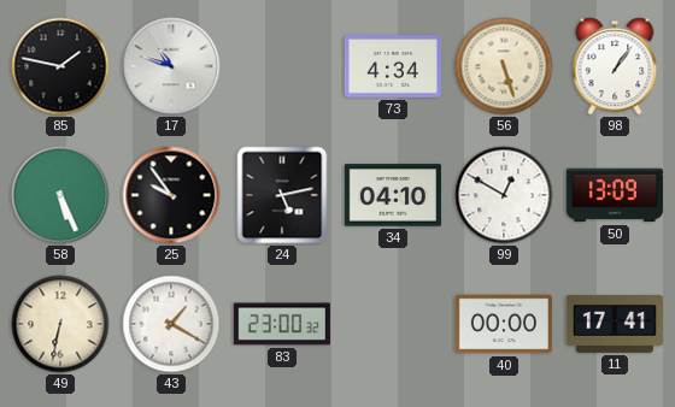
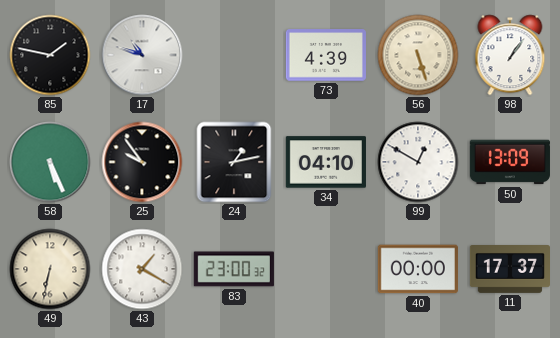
73: 4:34 -> 4:39
24: 5:13 -> 1:13
11: 17:41 -> 17:37
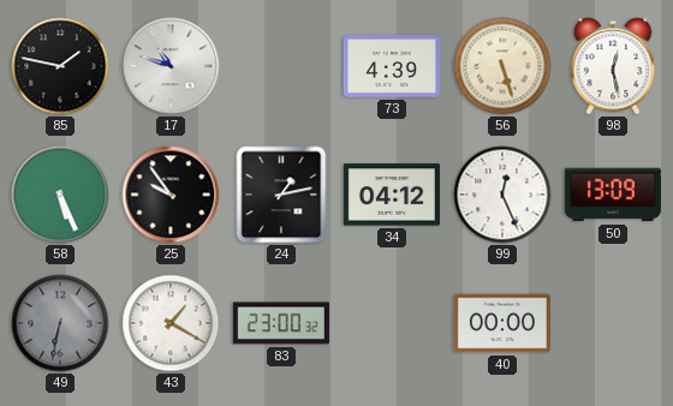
98: 1:06 -> 12:28
34: 04:10 -> 04:12
99: 12:50 -> 12:26
49 dial: cream -> grey
11: 17:37 -> none
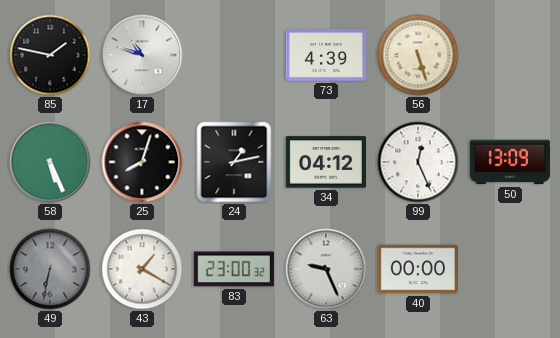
98: 12:28 -> none
25: 9:54 -> 8:03
63: none -> 9:26
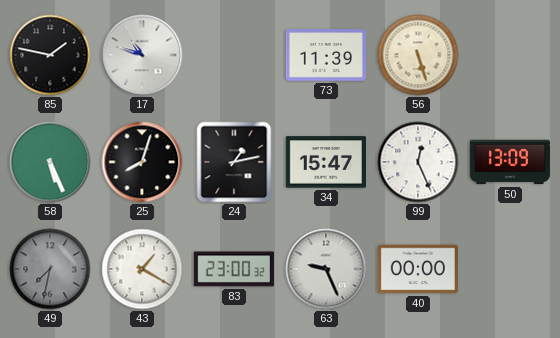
73: 4:39 -> 11:39
34: 04:12 -> 15:47
49: 6:32 -> 7:32
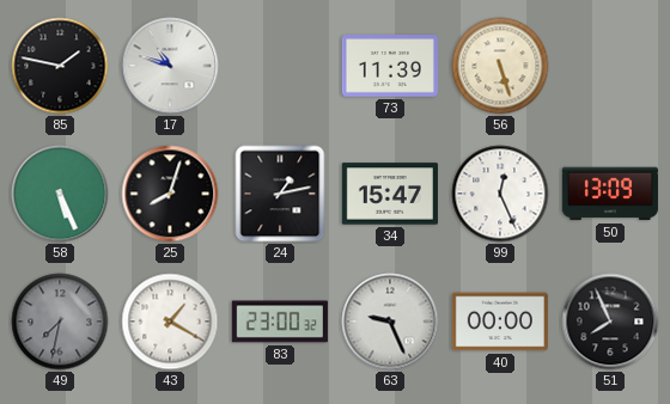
51: none -> 7:56
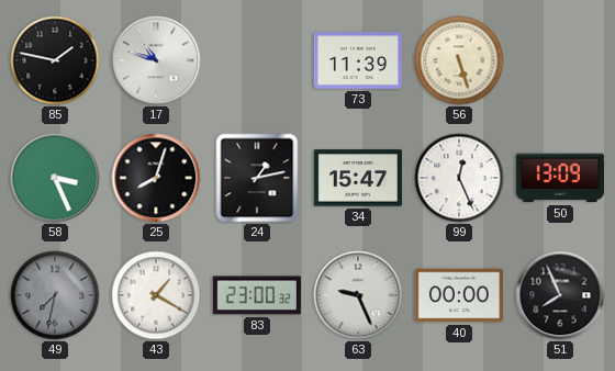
58: 5:26 -> 3:26
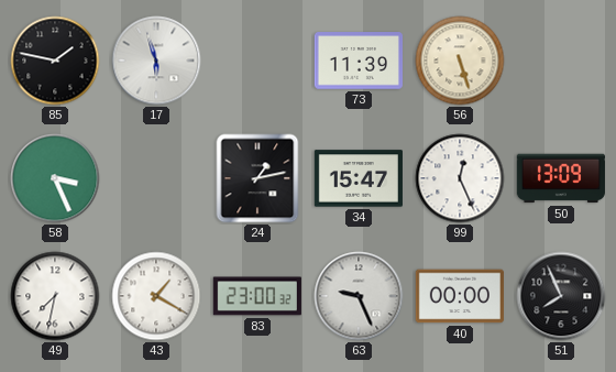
17: 10:48 -> 5:57
25: 8:03 -> none
49 dial: grey -> white
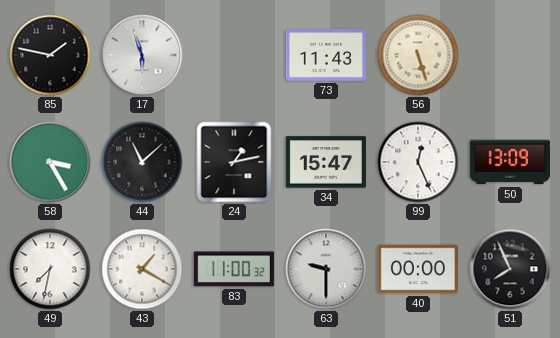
73: 11:39 -> 11:43
58: 3:26 -> 3:25
44: none -> 11:08
83: 23:00 -> 11:00
63: 9:26 -> 9:30
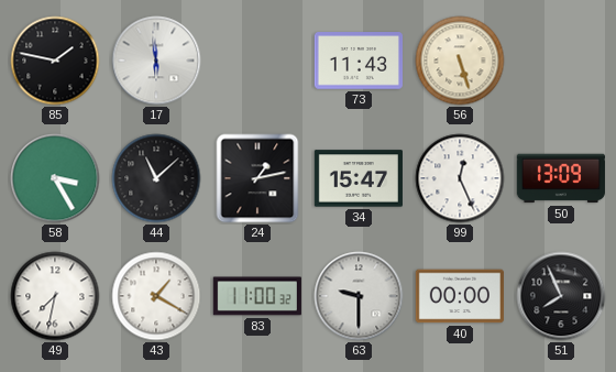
17: 5:57 -> 5:59
